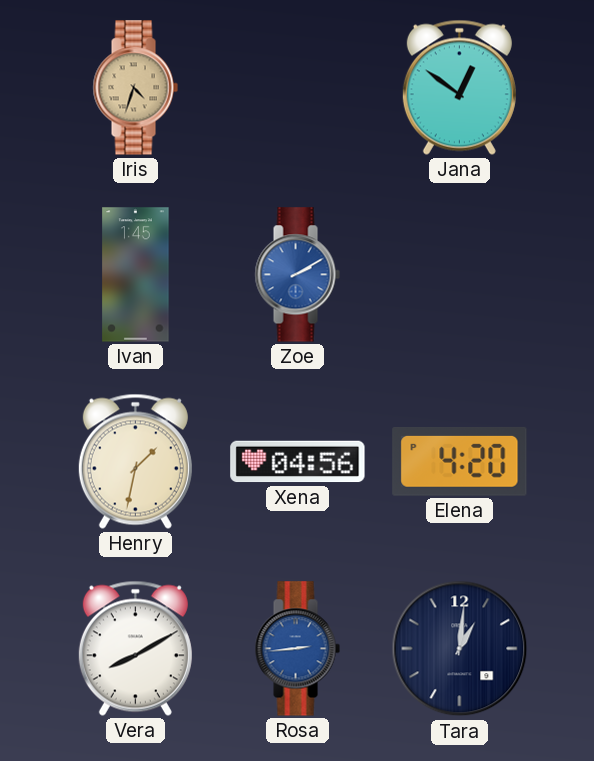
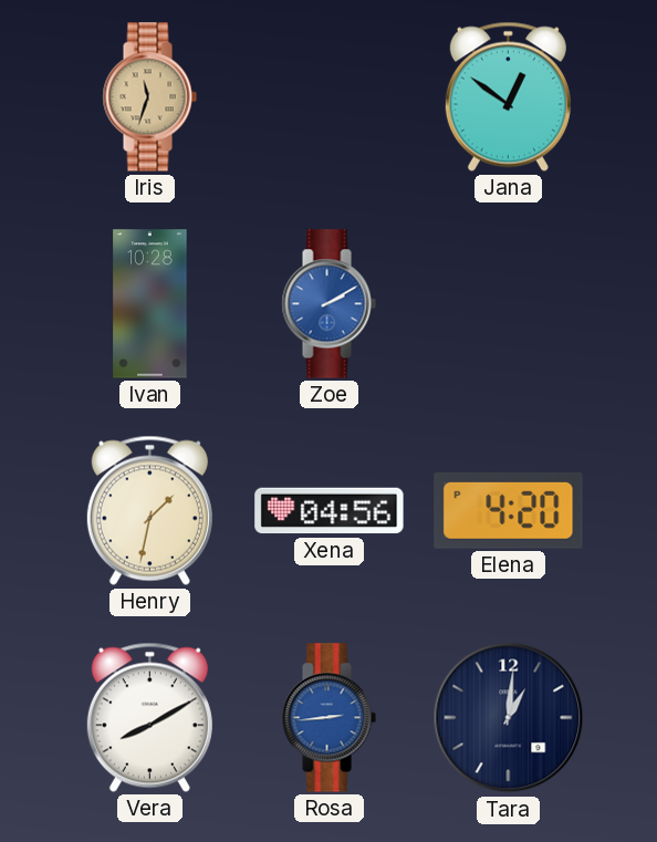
Iris: 4:33 -> 11:33
Ivan: 1:45 -> 10:28
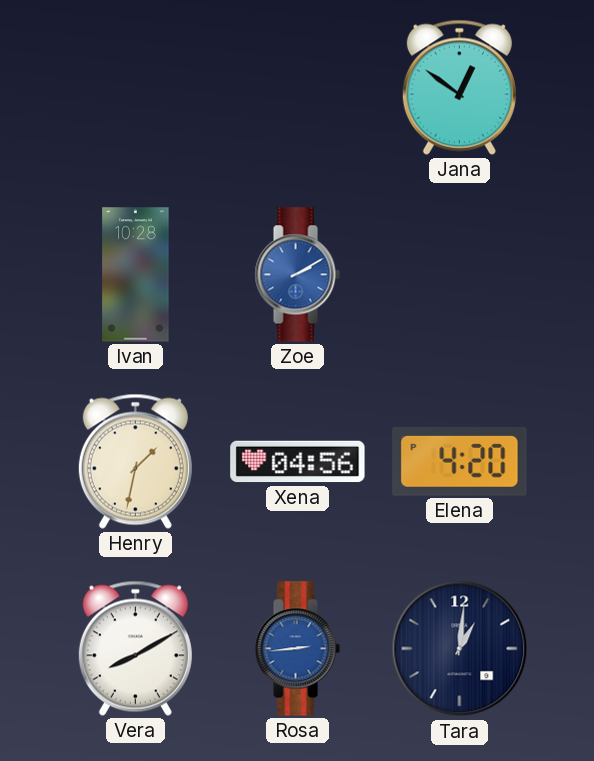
Iris: 11:33 -> none
